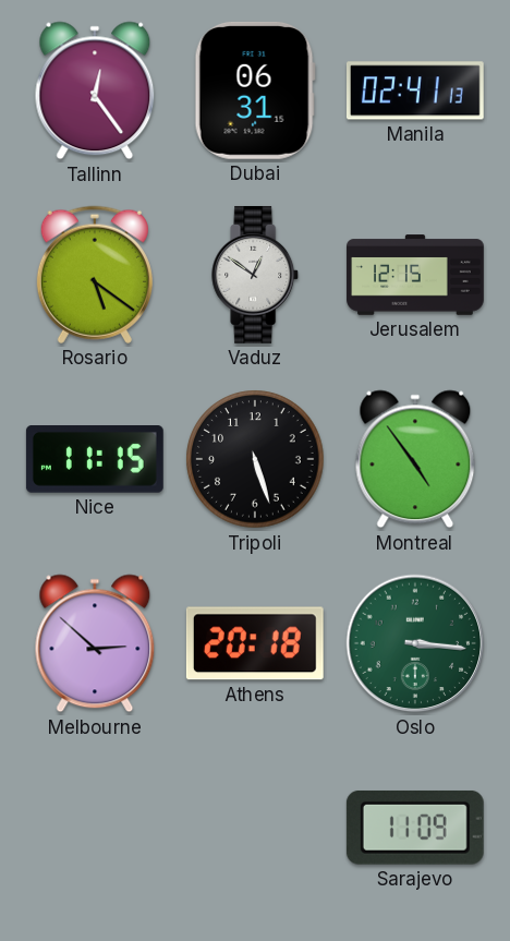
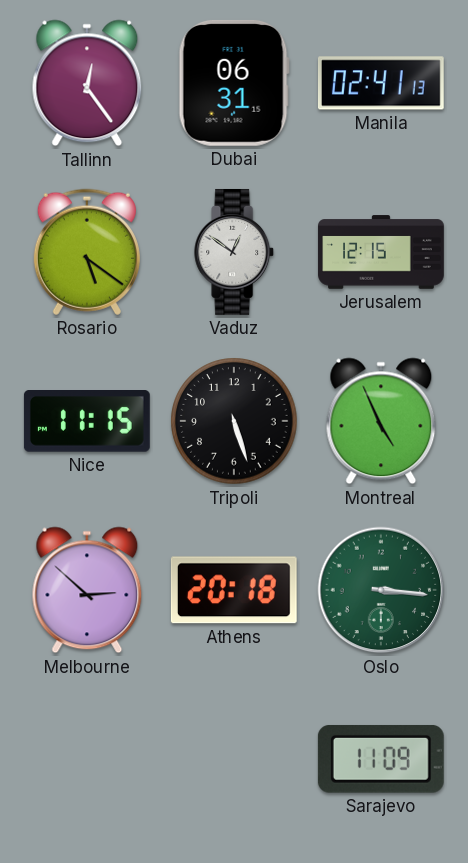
Montreal: 4:54 -> 4:56
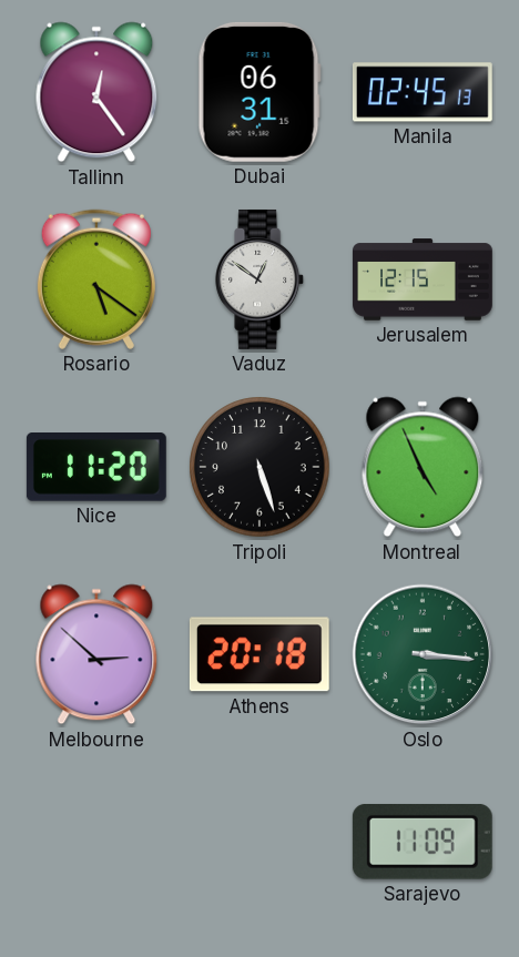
Manila: 02:41 -> 02:45
Nice: 11:15 -> 11:20
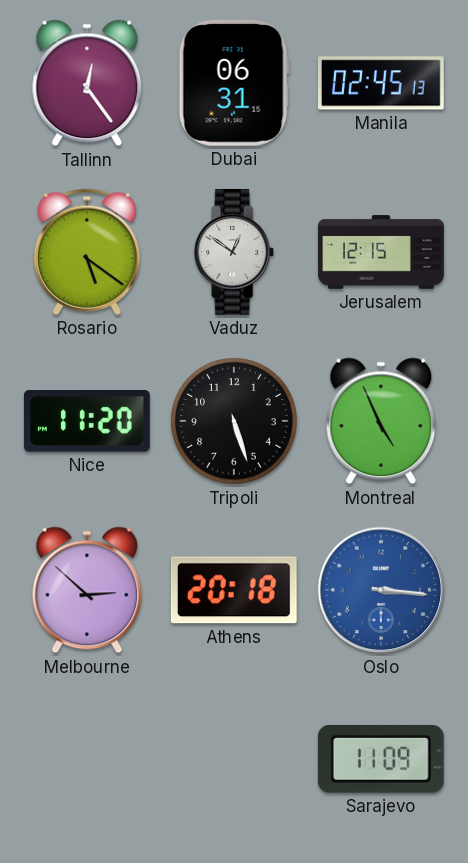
Oslo dial: green -> blue
